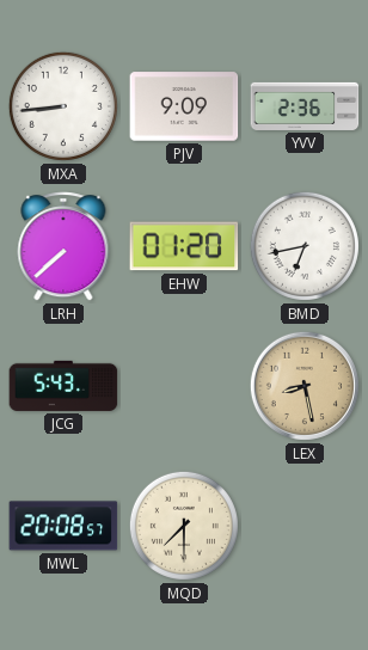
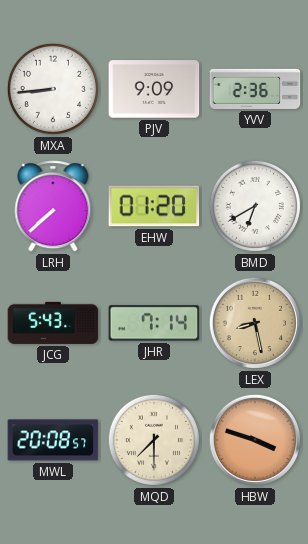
BMD: 6:43 -> 6:40
JHR: none -> 7:14
HBW: none -> 3:48
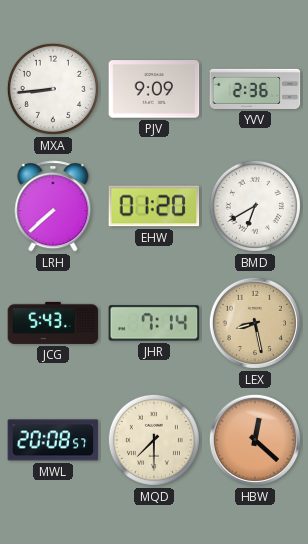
HBW: 3:48 -> 12:22
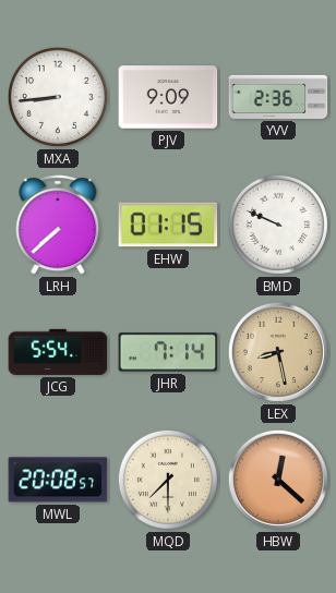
EHW: 01:20 -> 01:15
BMD: 6:40 -> 9:49
JCG: 5:43 -> 5:54
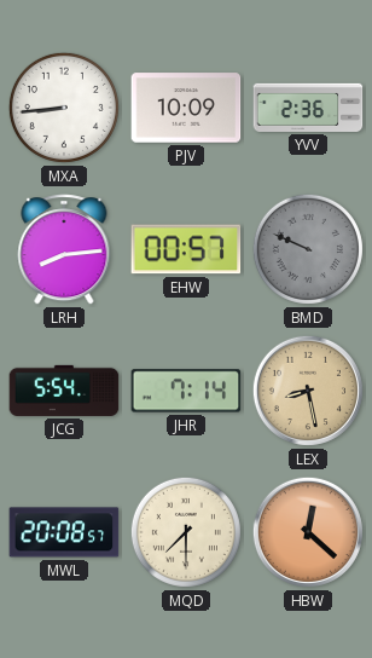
PJV: 9:09 -> 10:09
LRH: 7:38 -> 8:14
EHW: 01:15 -> 00:57
BMD dial: white -> grey
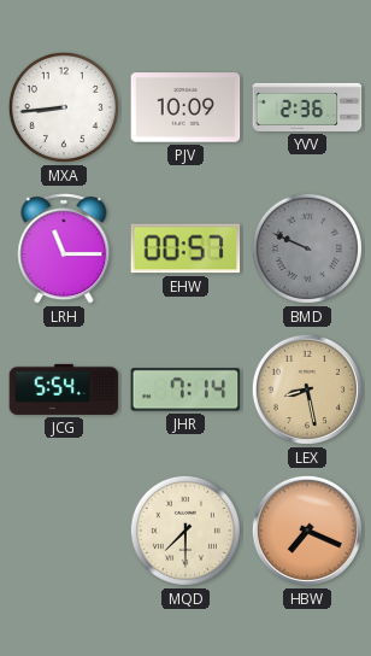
LRH: 8:14 -> 11:15
MWL: 20:08 -> none
HBW: 12:22 -> 7:19
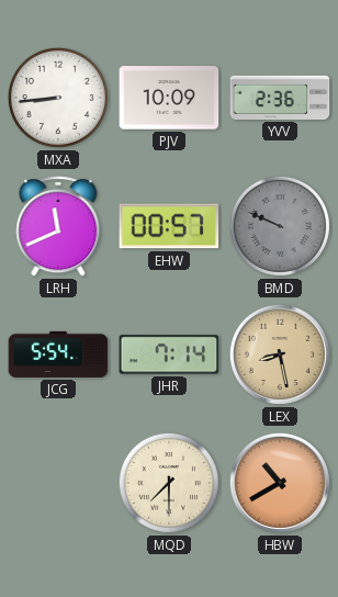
LRH: 11:15 -> 11:41
HBW: 7:19 -> 10:40
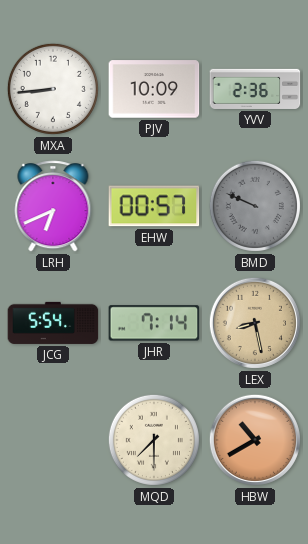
LRH: 11:41 -> 6:41
